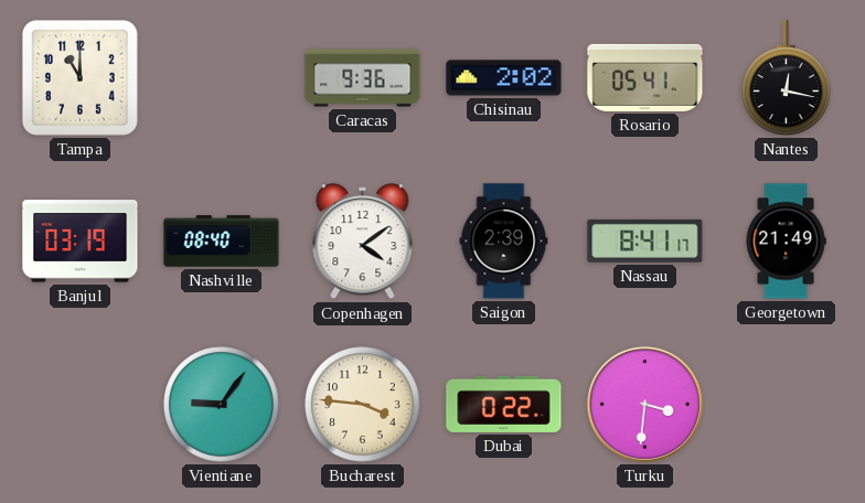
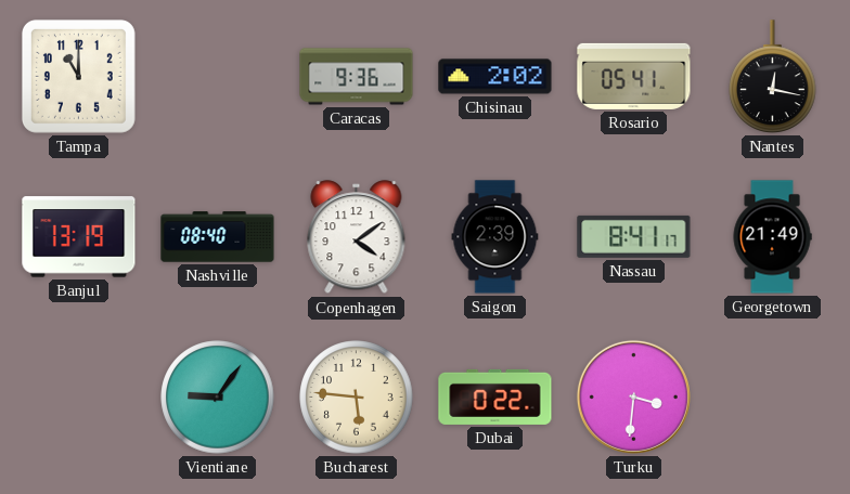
Banjul: 03:19 -> 13:19
Bucharest: 3:46 -> 5:46
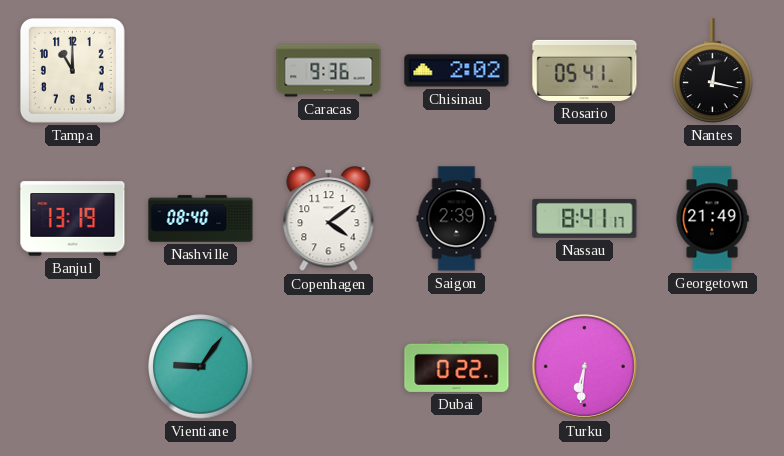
Bucharest: 5:46 -> none
Turku: 3:31 -> 6:31
